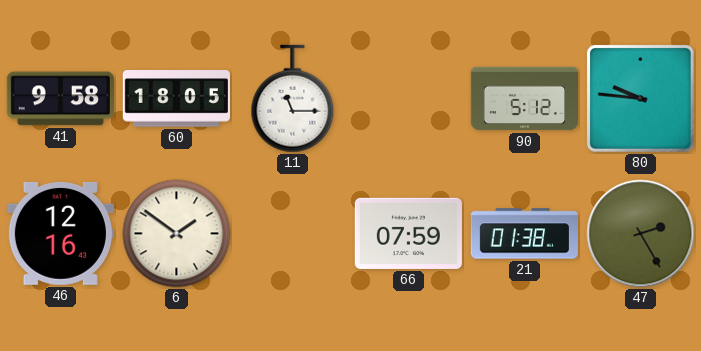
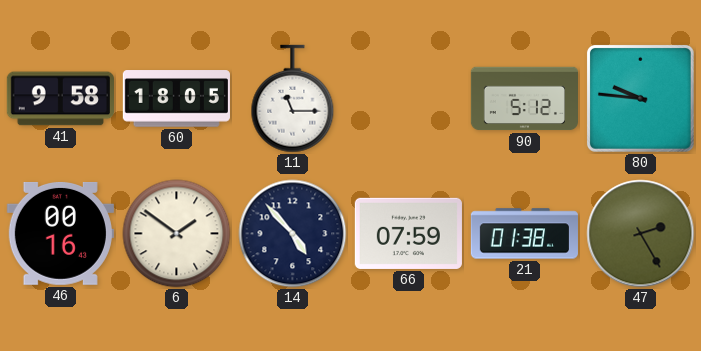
46: 12:16 -> 00:16
14: none -> 4:53
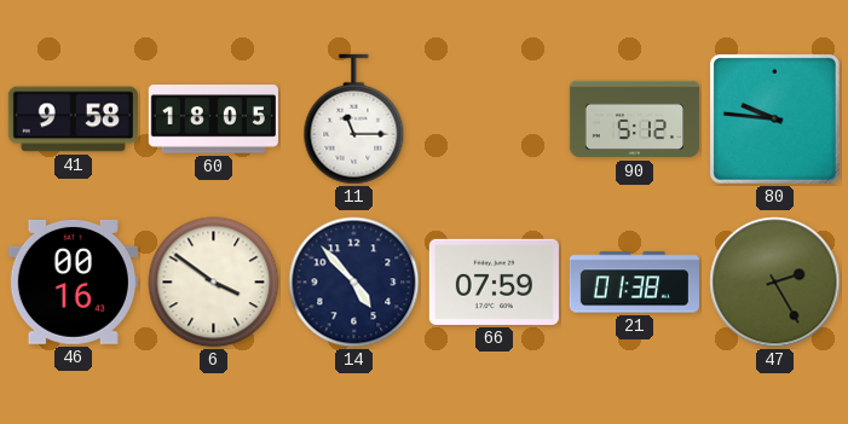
6: 1:51 -> 3:51
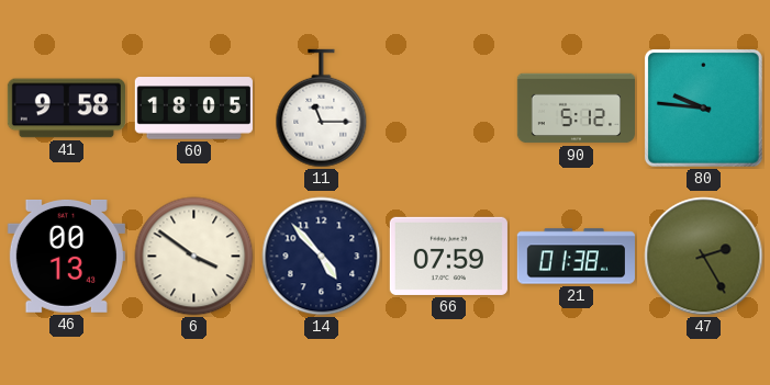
46: 00:16 -> 00:13
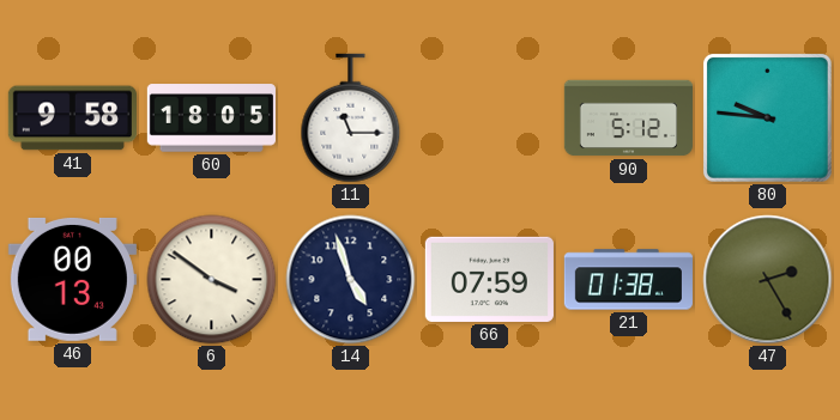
14: 4:53 -> 4:57
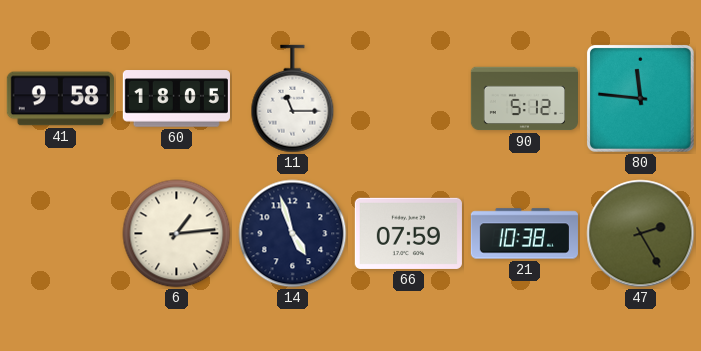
80: 9:46 -> 11:46
46: 00:13 -> none
6: 3:51 -> 1:14
21: 01:38 -> 10:38
